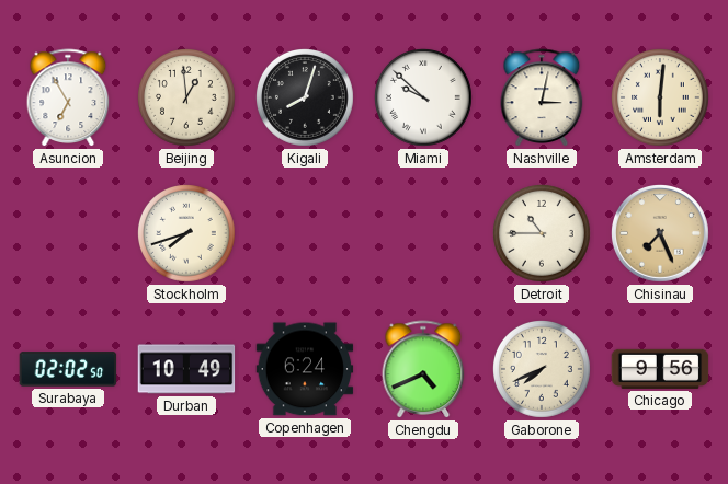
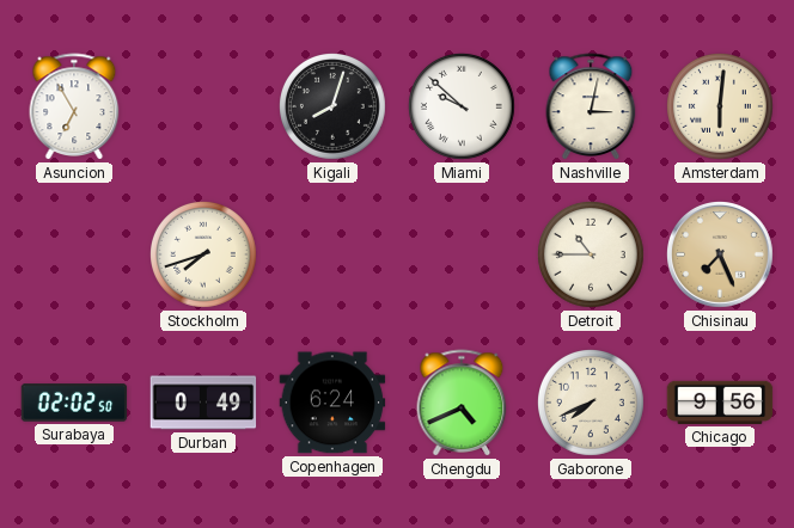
Beijing: 12:59 -> none
Durban: 10:49 -> 0:49
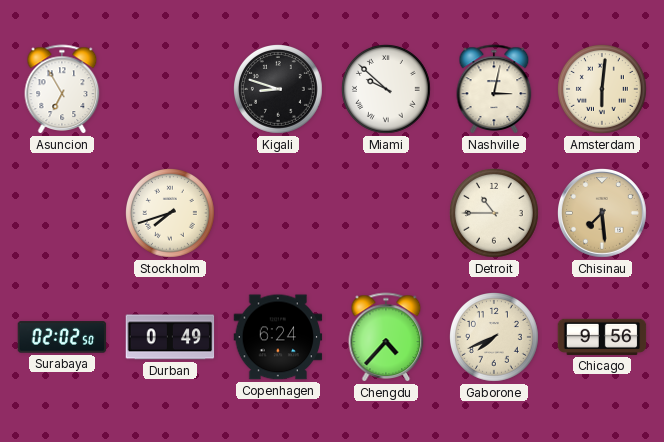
Kigali: 8:03 -> 8:48
Chisinau: 7:26 -> 7:29
Chengdu: 4:41 -> 4:37
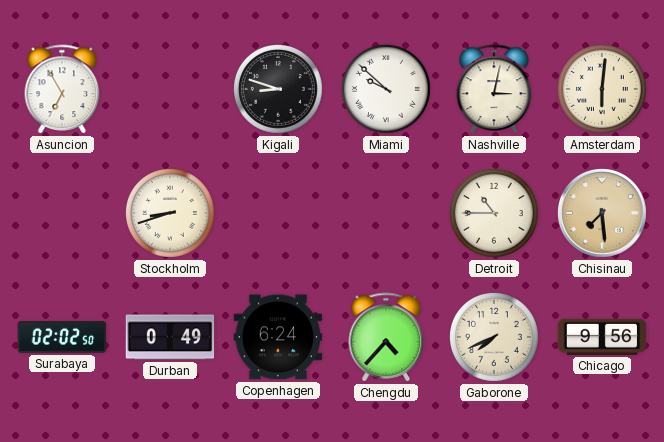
Stockholm: 7:42 -> 8:42
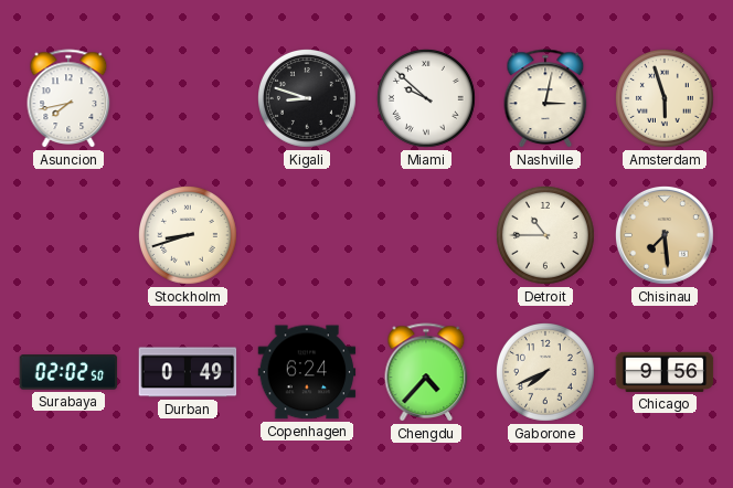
Asuncion: 6:55 -> 7:43
Amsterdam: 6:01 -> 5:57
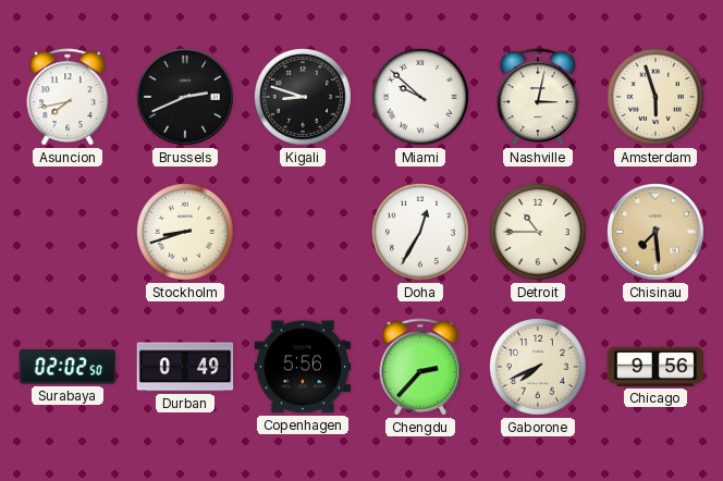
Brussels: none -> 2:41
Doha: none -> 12:35
Copenhagen: 6:24 -> 5:56
Chengdu: 4:37 -> 2:37
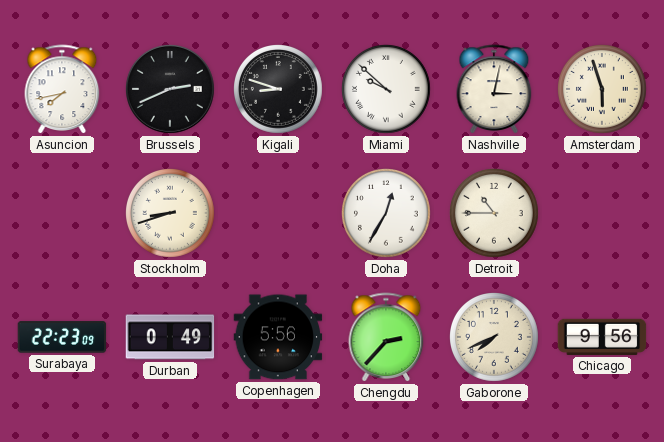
Chisinau: 7:29 -> none
Surabaya: 02:02 -> 22:23
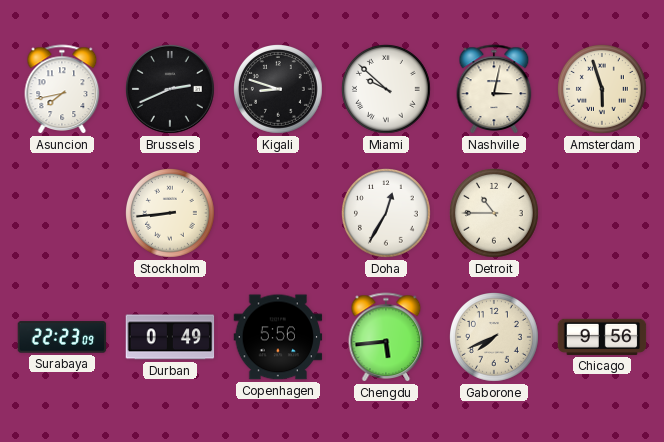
Stockholm: 8:42 -> 8:44
Chengdu: 2:37 -> 5:44
